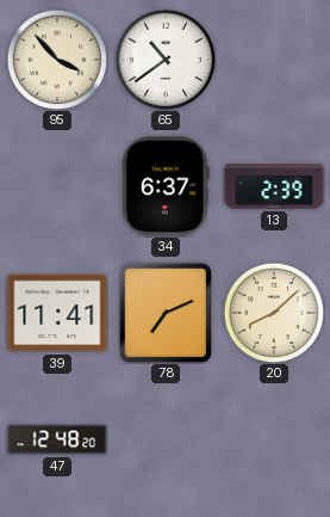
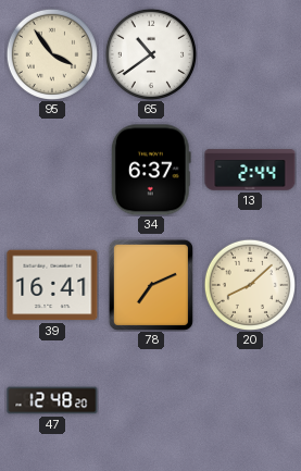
95: 3:53 -> 3:54
13: 2:39 -> 2:44
39: 11:41 -> 16:41
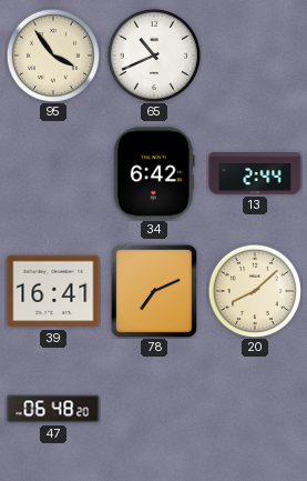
65: 10:39 -> 10:41
34: 6:37 -> 6:42
47: 12:48 -> 06:48
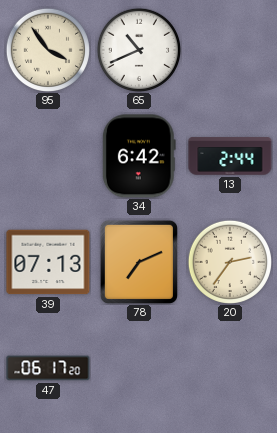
39: 16:41 -> 07:13
20: 8:08 -> 2:36
47: 06:48 -> 06:17
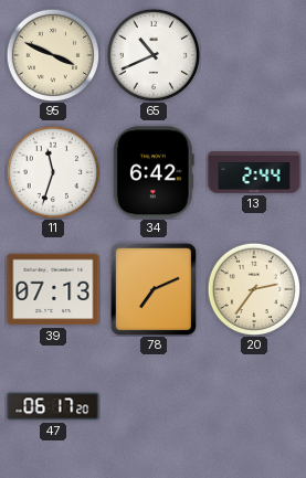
95: 3:54 -> 3:49
11: none -> 11:33
